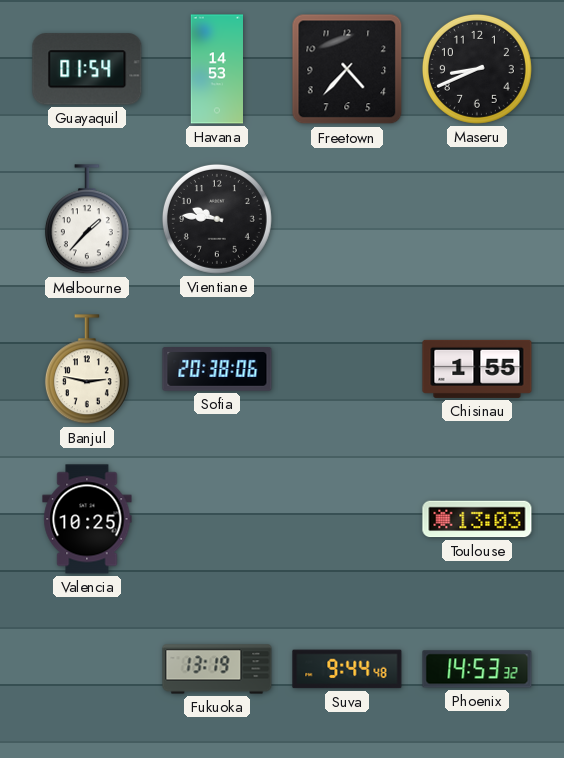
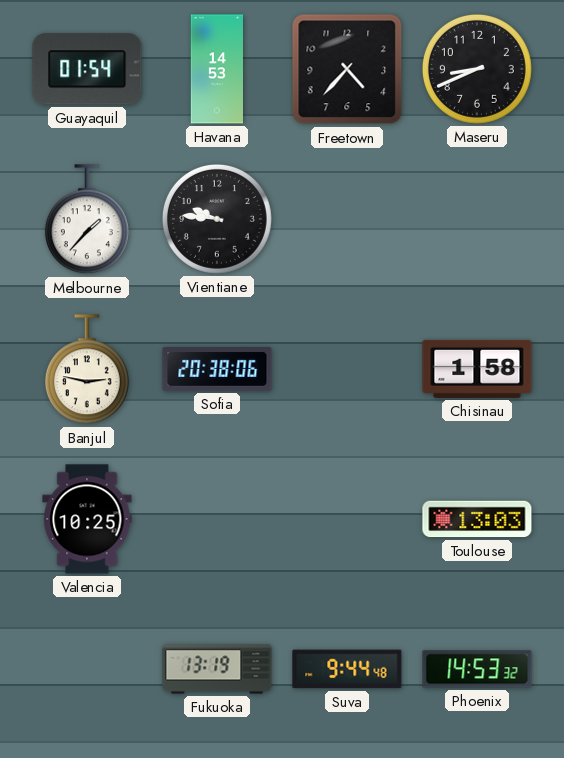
Chisinau: 1:55 -> 1:58
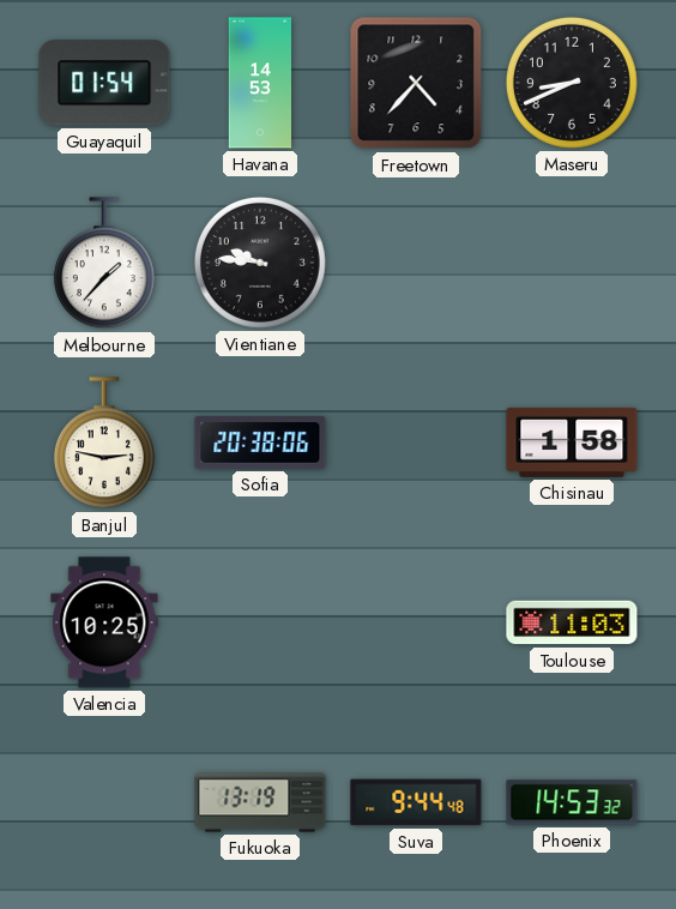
Toulouse: 13:03 -> 11:03
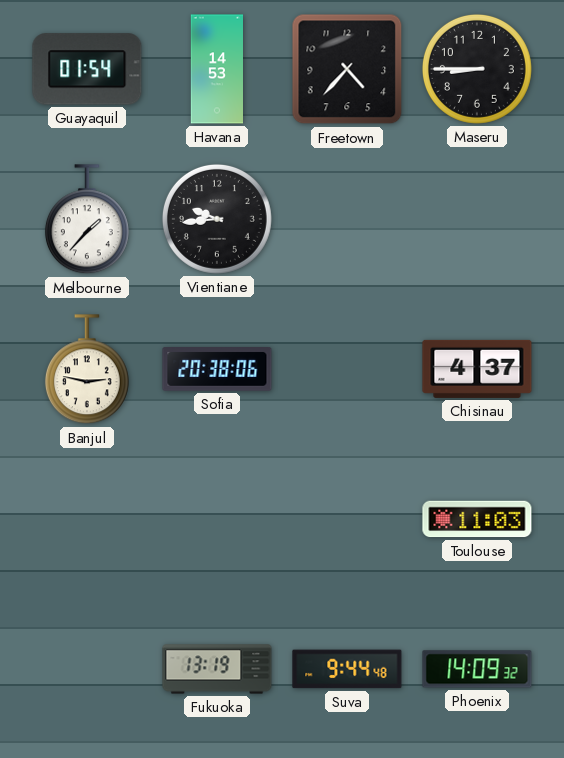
Maseru: 8:41 -> 8:45
Vientiane: 9:46 -> 9:44
Chisinau: 1:58 -> 4:37
Valencia: 10:25 -> none
Phoenix: 14:53 -> 14:09
